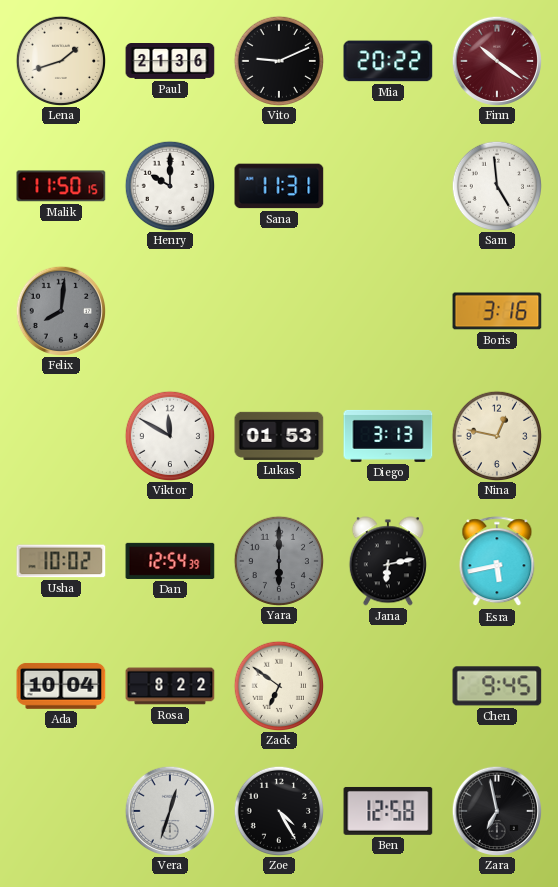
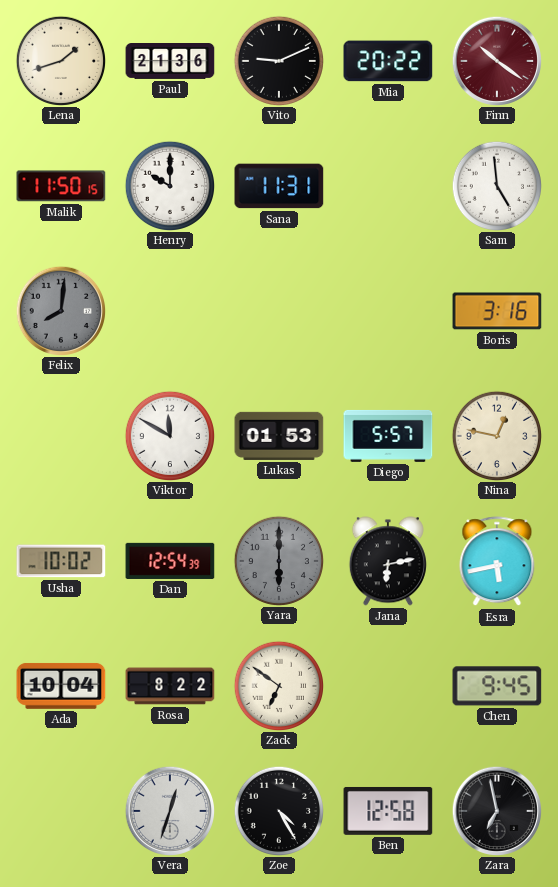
Diego: 3:13 -> 5:57
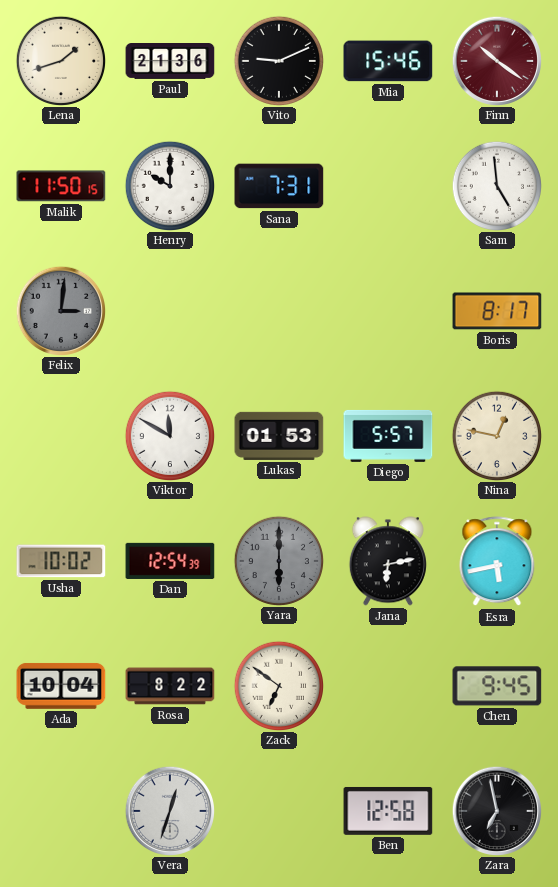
Mia: 20:22 -> 15:46
Sana: 11:31 -> 7:31
Felix: 8:01 -> 3:01
Boris: 3:16 -> 8:17
Zoe: 4:25 -> none
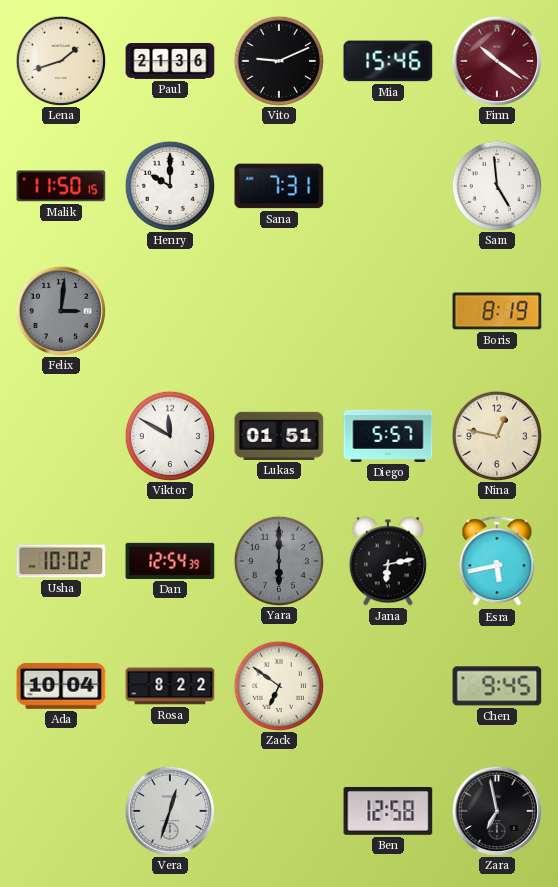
Boris: 8:17 -> 8:19
Lukas: 01:53 -> 01:51
